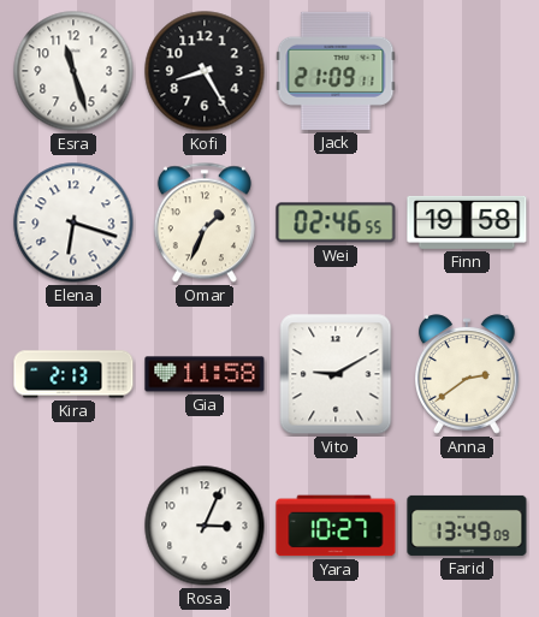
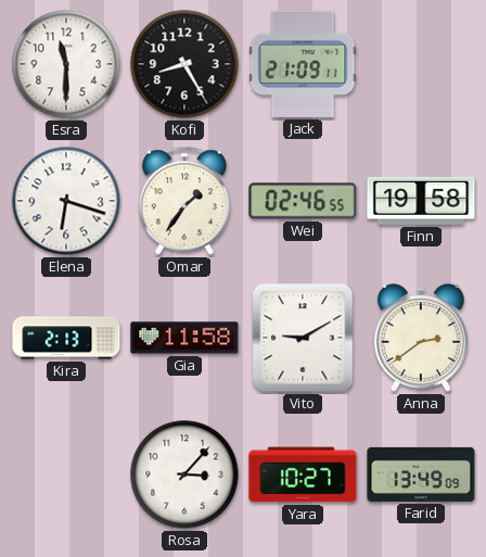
Esra: 11:27 -> 11:30
Omar: 1:34 -> 1:36
Rosa: 3:04 -> 3:07
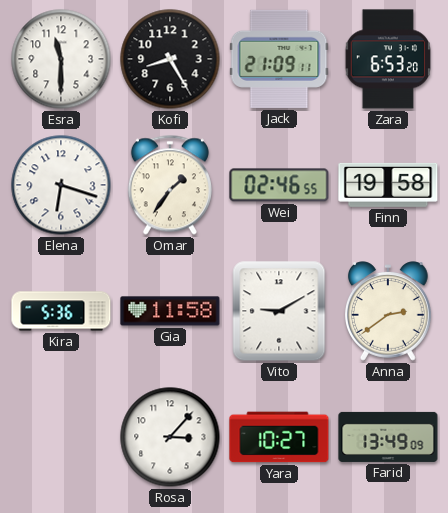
Zara: none -> 6:53
Kira: 2:13 -> 5:36
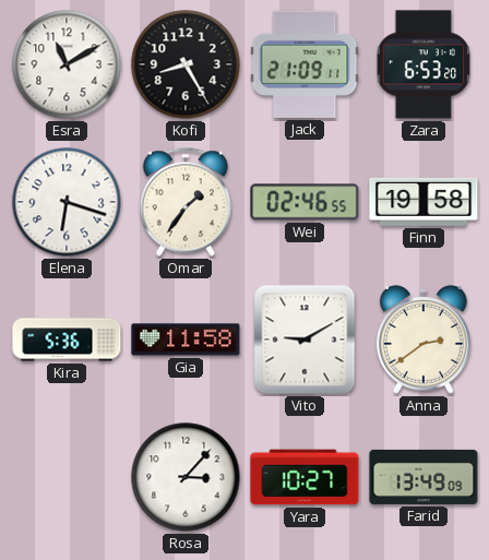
Esra: 11:30 -> 11:10
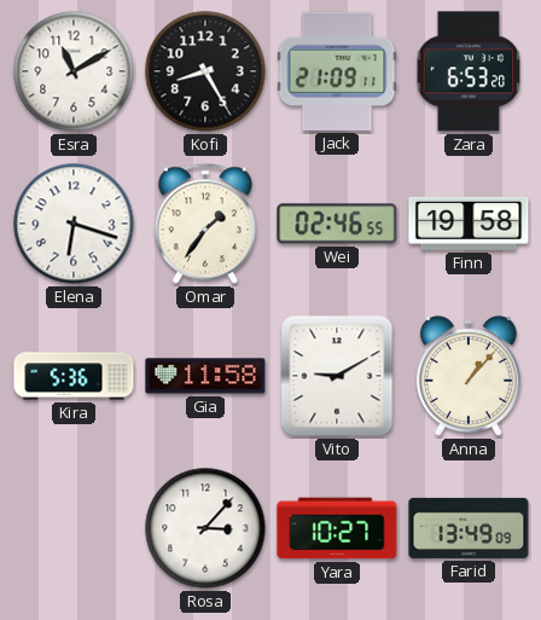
Anna: 2:39 -> 1:07
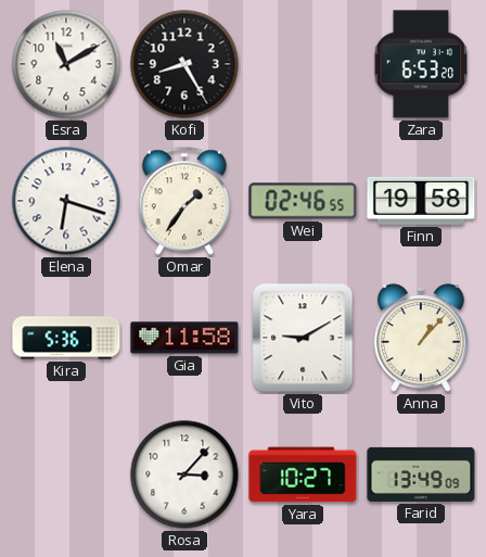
Jack: 21:09 -> none
